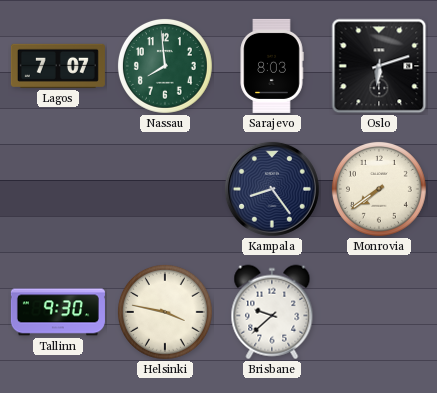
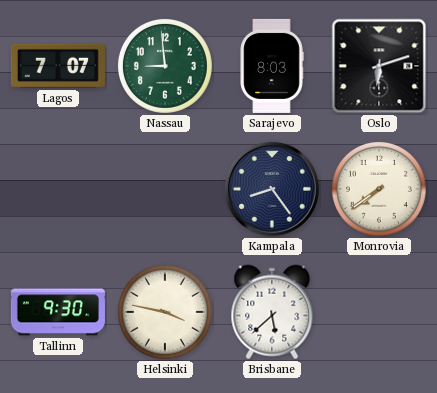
Nassau: 7:59 -> 8:59
Brisbane: 9:38 -> 5:38
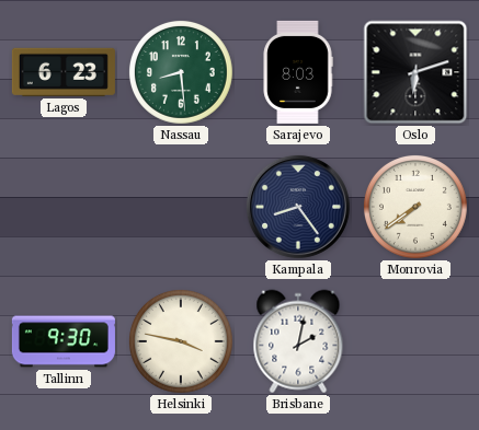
Lagos: 7:07 -> 6:23
Nassau: 8:59 -> 8:29
Brisbane: 5:38 -> 2:02
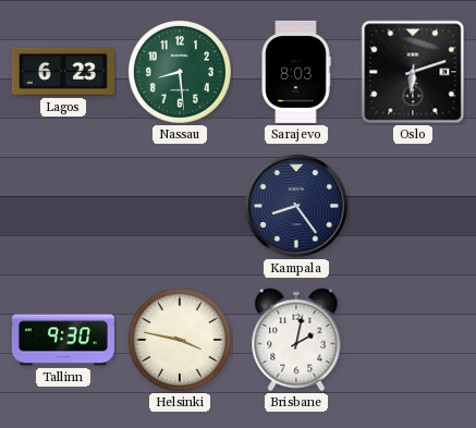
Monrovia: 7:39 -> none
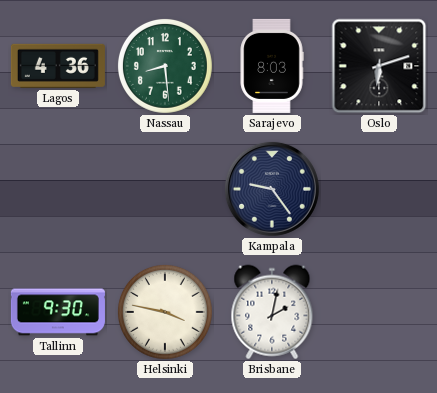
Lagos: 6:23 -> 4:36
Kampala: 8:24 -> 9:24
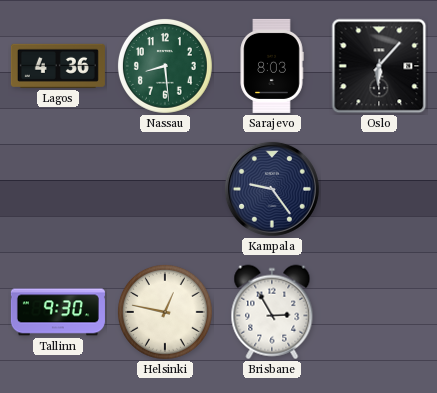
Oslo: 6:12 -> 6:07
Helsinki: 3:47 -> 12:47
Brisbane: 2:02 -> 2:55
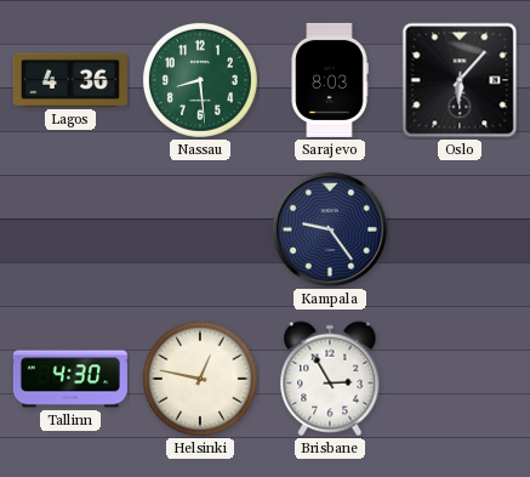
Tallinn: 9:30 -> 4:30
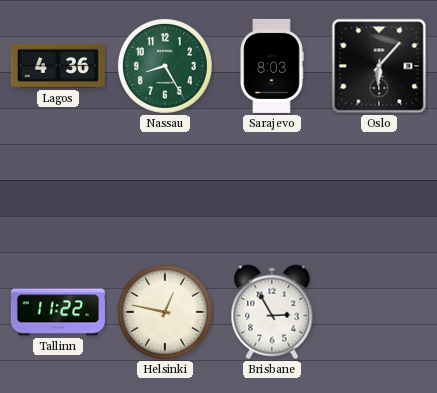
Nassau: 8:29 -> 8:25
Kampala: 9:24 -> none
Tallinn: 4:30 -> 11:22
